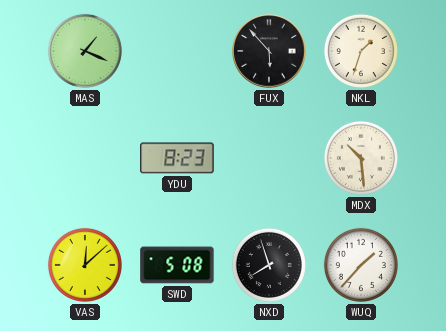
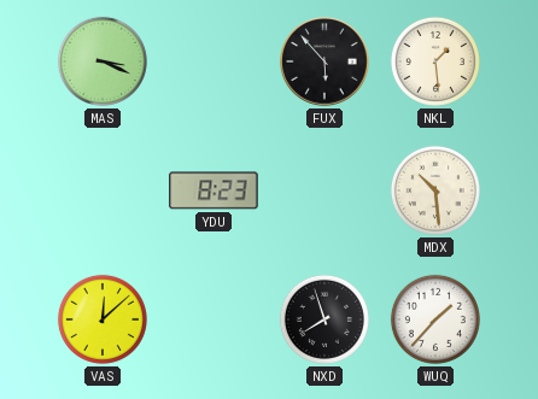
MAS: 1:19 -> 3:19
NKL: 1:33 -> 1:29
SWD: 5:08 -> none
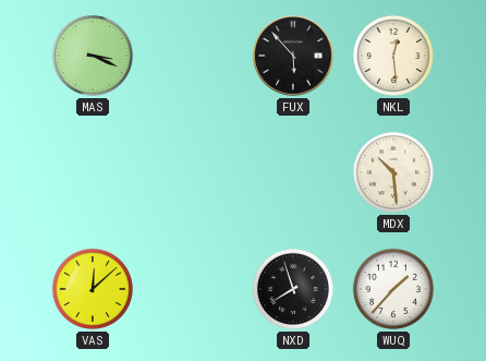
NKL: 1:29 -> 12:29
YDU: 8:23 -> none
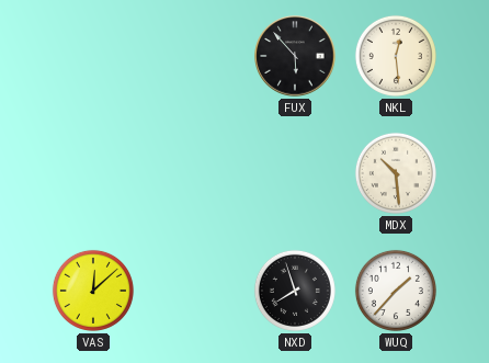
MAS: 3:19 -> none
